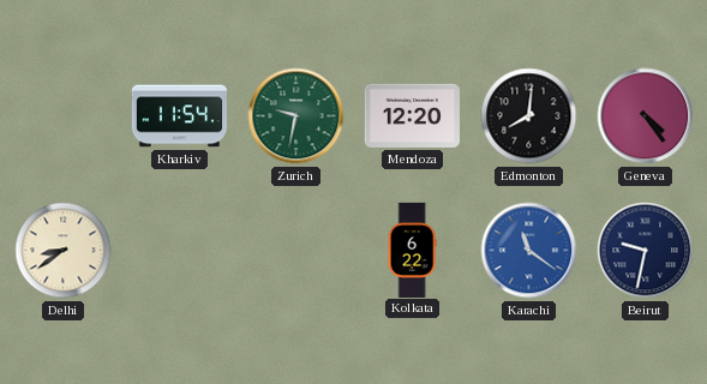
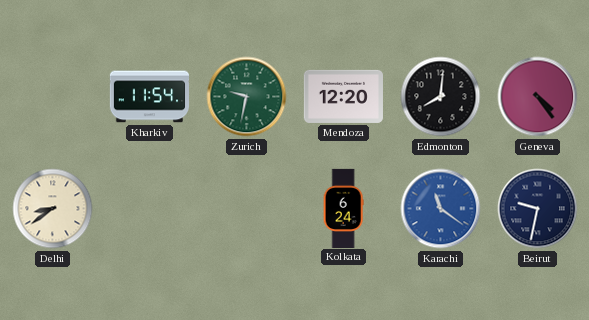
Kolkata: 6:22 -> 6:24
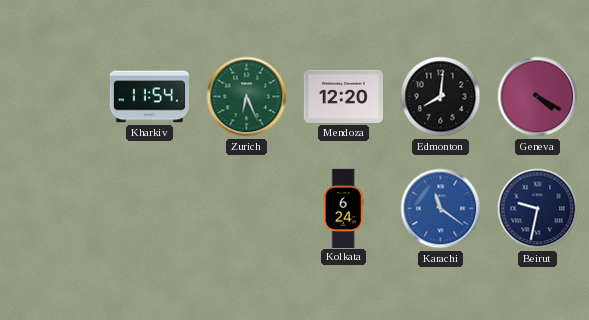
Zurich: 9:32 -> 6:26
Geneva: 4:24 -> 4:20
Delhi: 8:39 -> none
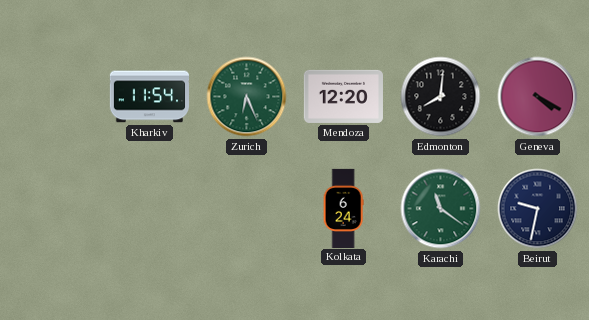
Karachi dial: blue -> green
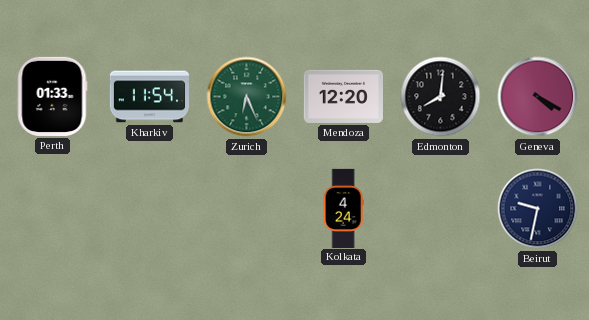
Perth: none -> 01:33
Kolkata: 6:24 -> 4:24
Karachi: 11:21 -> none
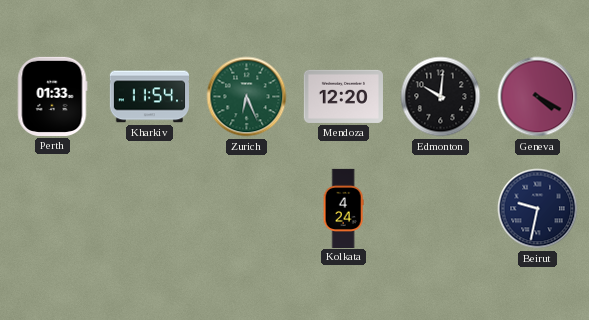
Edmonton: 8:01 -> 10:01
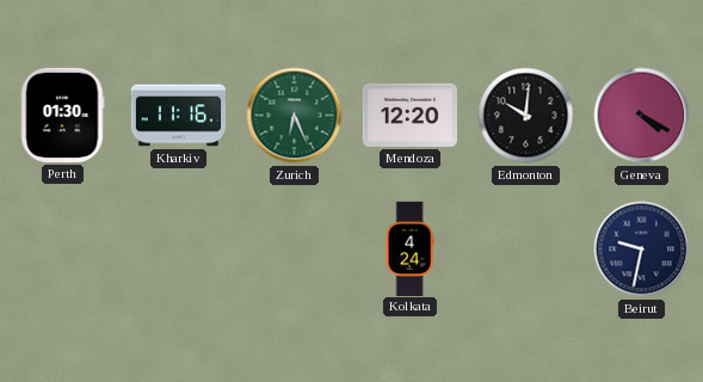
Perth: 01:33 -> 01:30
Kharkiv: 11:54 -> 11:16
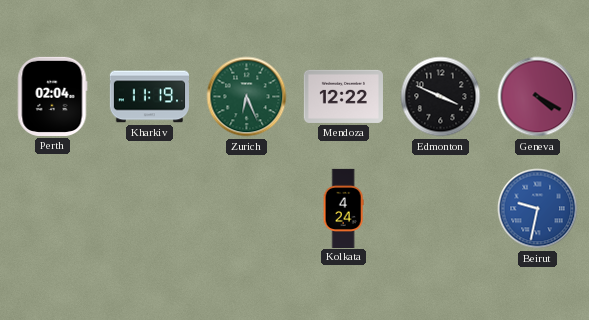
Perth: 01:30 -> 02:04
Kharkiv: 11:16 -> 11:19
Mendoza: 12:20 -> 12:22
Edmonton: 10:01 -> 3:49
Beirut dial: navy -> blue
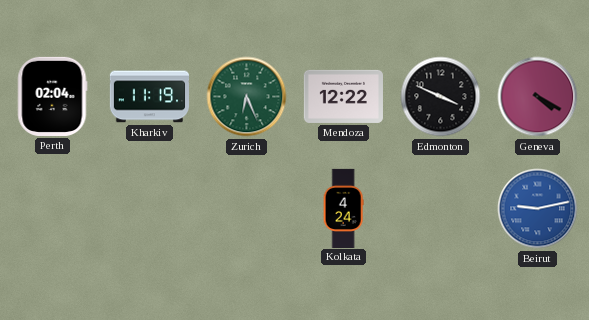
Beirut: 9:32 -> 9:13
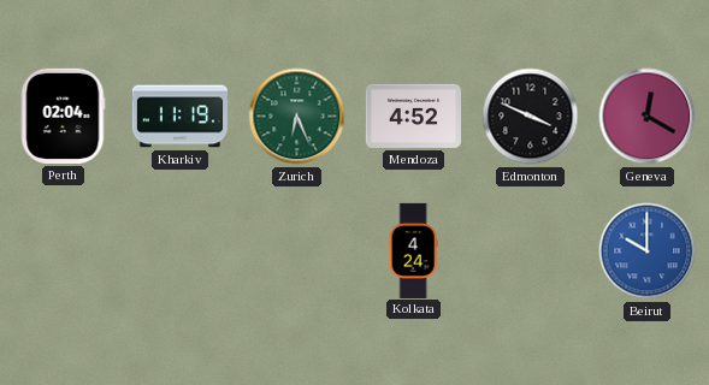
Mendoza: 12:22 -> 4:52
Geneva: 4:20 -> 12:20
Beirut: 9:13 -> 10:00
